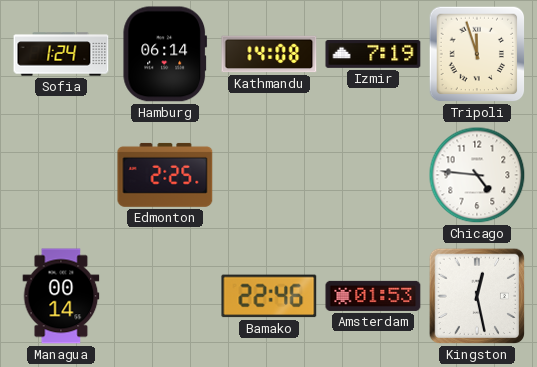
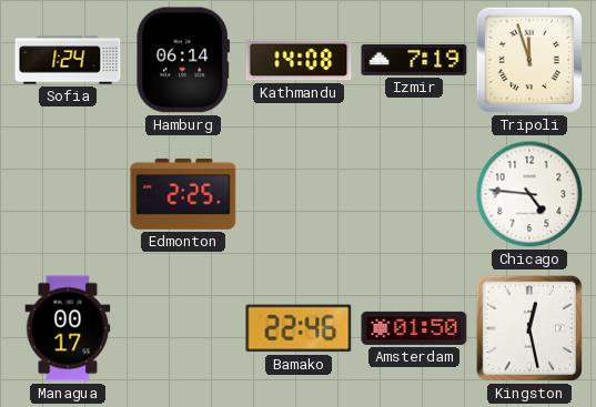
Managua: 00:14 -> 00:17
Amsterdam: 01:53 -> 01:50
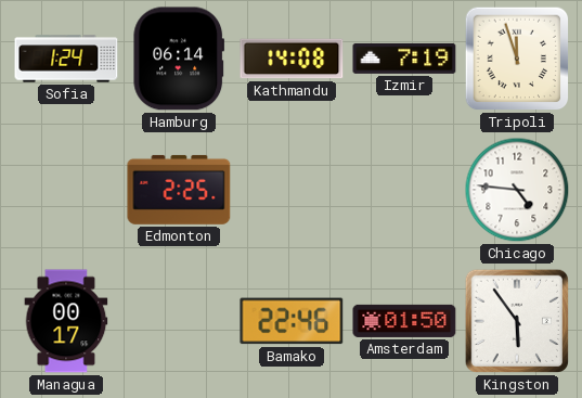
Kingston: 12:28 -> 5:54
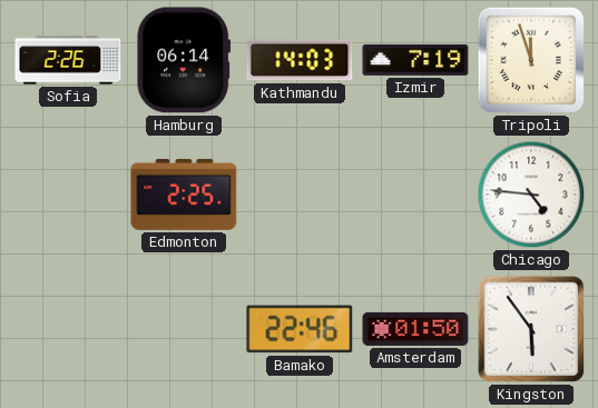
Sofia: 1:24 -> 2:26
Kathmandu: 14:08 -> 14:03
Managua: 00:17 -> none
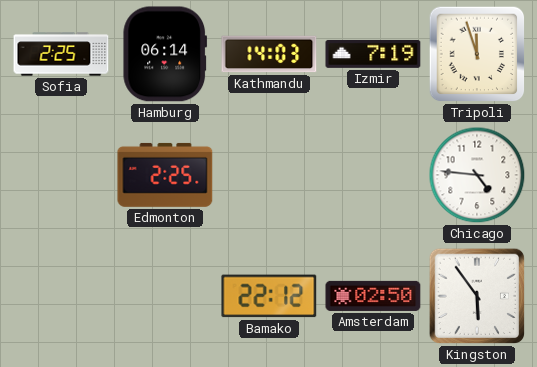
Sofia: 2:26 -> 2:25
Bamako: 22:46 -> 22:12
Amsterdam: 01:50 -> 02:50
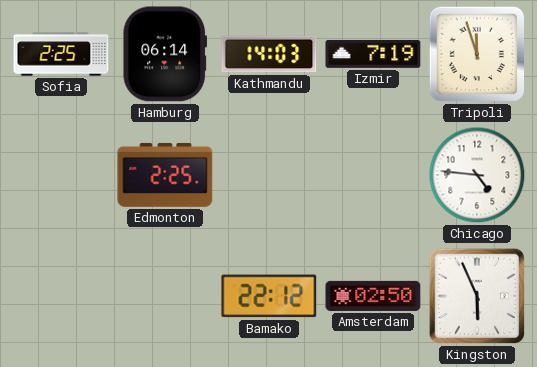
Kingston: 5:54 -> 5:56
